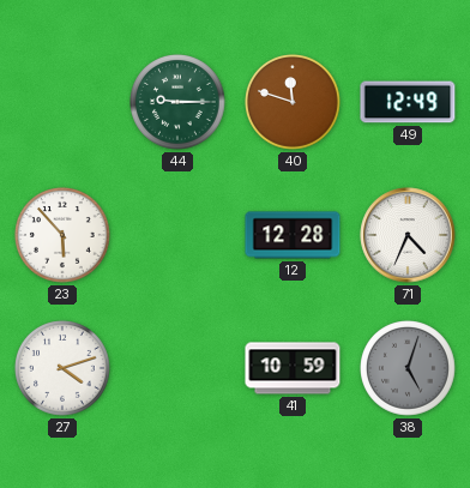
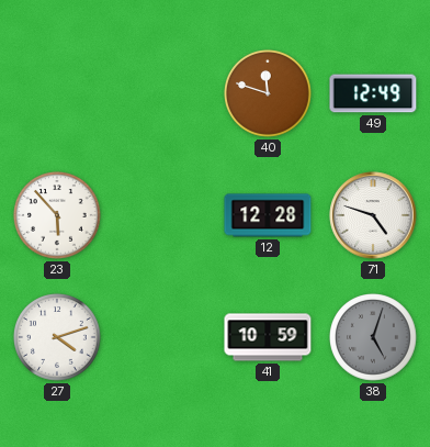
44: 9:15 -> none
71: 4:34 -> 4:48
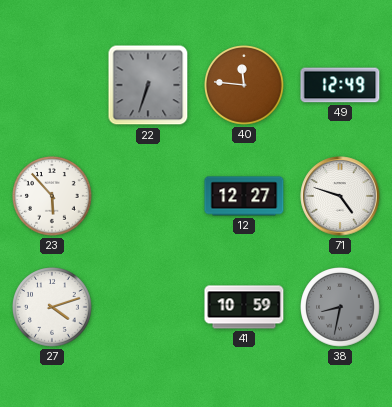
22: none -> 6:33
40: 11:48 -> 11:46
12: 12:28 -> 12:27
38: 5:03 -> 8:32
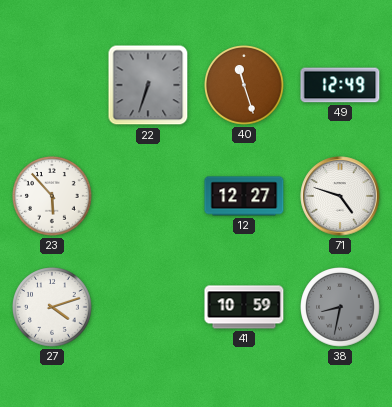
40: 11:46 -> 11:27
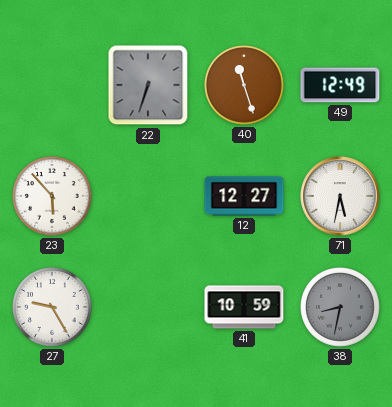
71: 4:48 -> 5:32
27: 4:12 -> 9:25
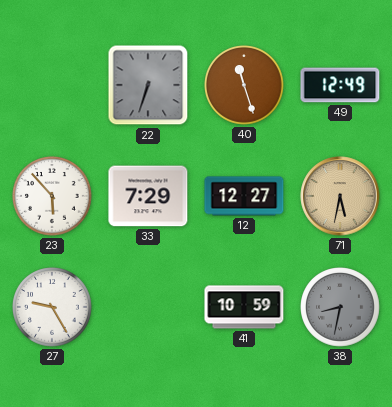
33: none -> 7:29
71 dial: white -> champagne
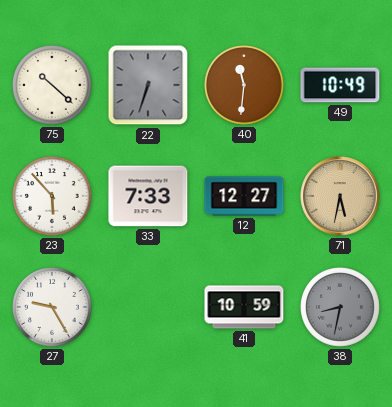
75: none -> 10:22
40: 11:27 -> 11:31
49: 12:49 -> 10:49
33: 7:29 -> 7:33
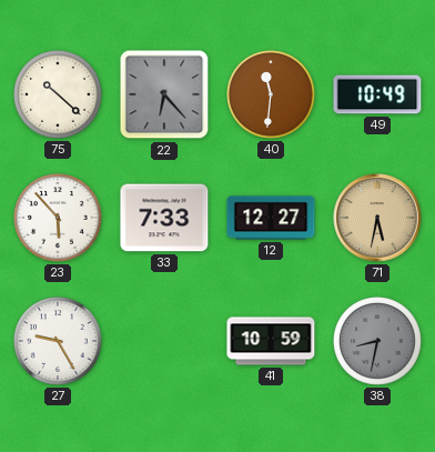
22: 6:33 -> 6:23
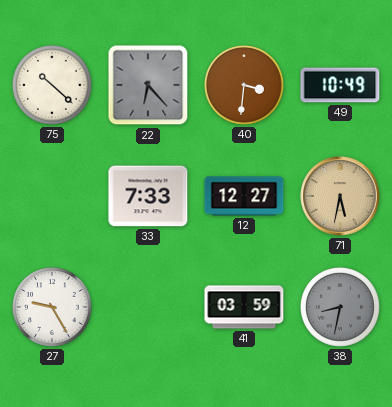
40: 11:31 -> 3:31
23: 5:53 -> none
41: 10:59 -> 03:59
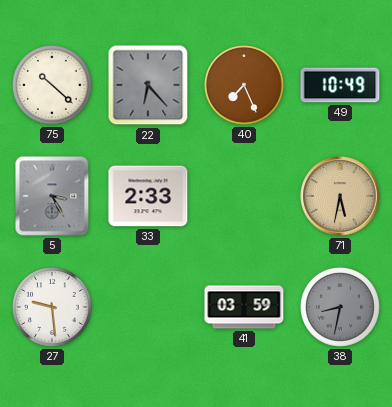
40: 3:31 -> 7:26
5: none -> 3:25
33: 7:33 -> 2:33
12: 12:27 -> none
27: 9:25 -> 9:29
